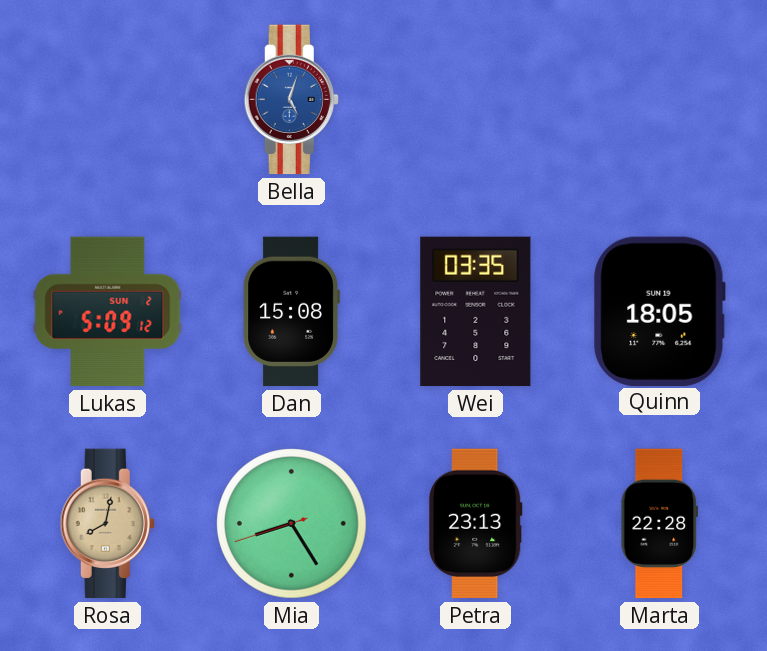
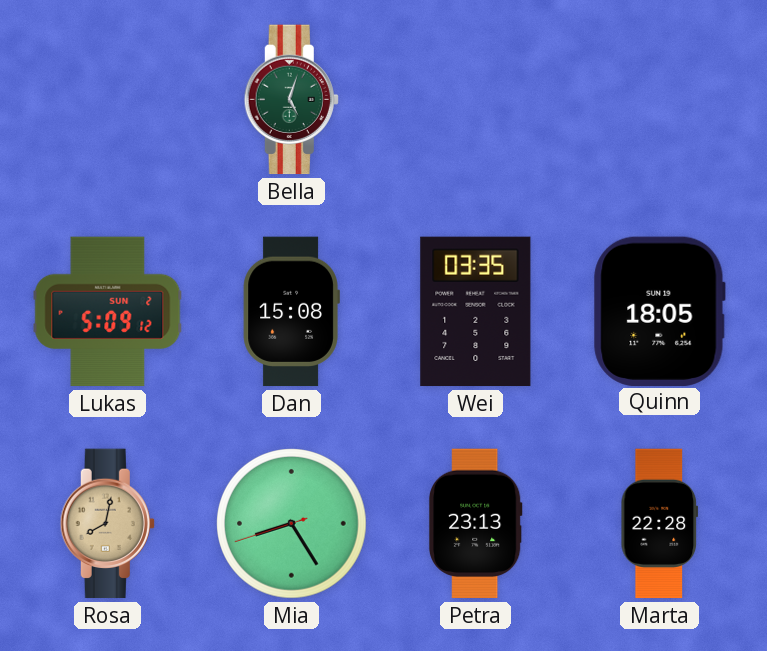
Bella dial: blue -> green
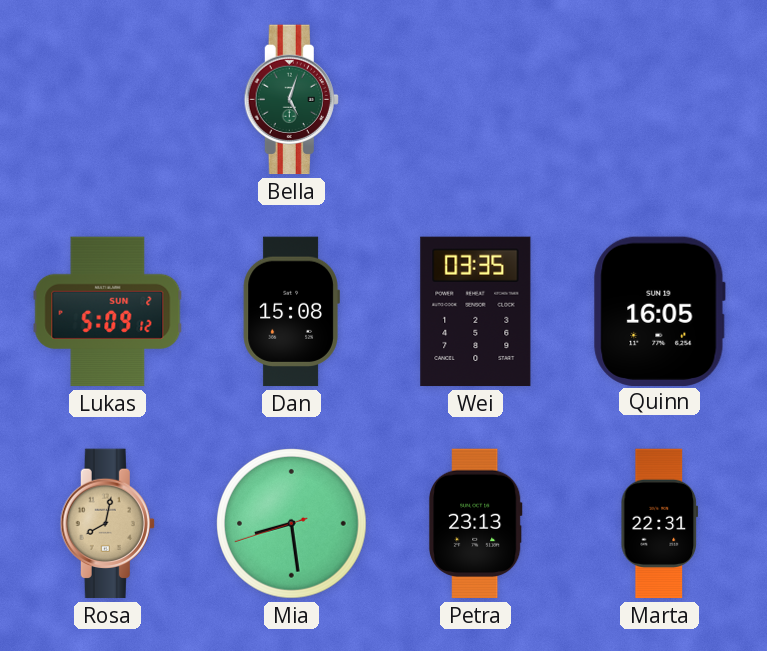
Quinn: 18:05 -> 16:05
Mia: 8:24 -> 8:28
Marta: 22:28 -> 22:31
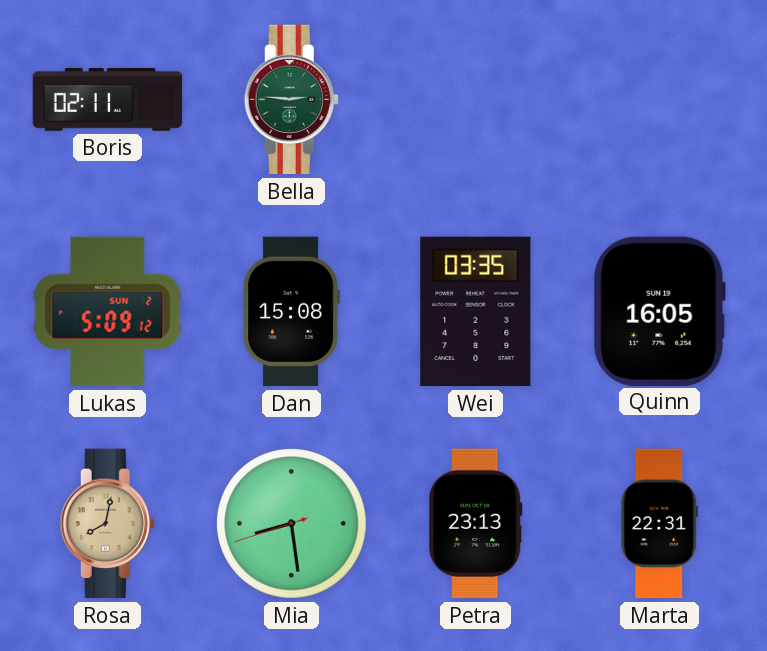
Boris: none -> 02:11
Bella: 5:03 -> 2:46
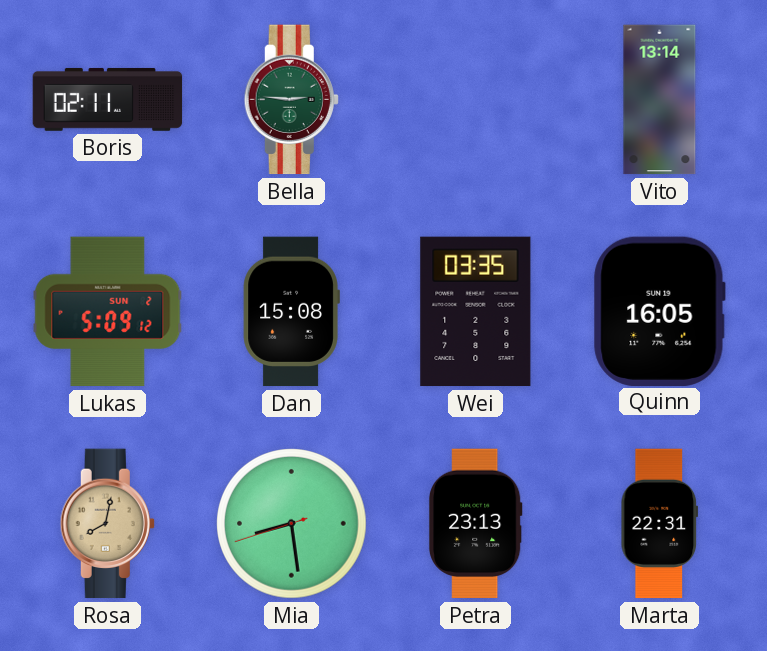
Vito: none -> 13:14
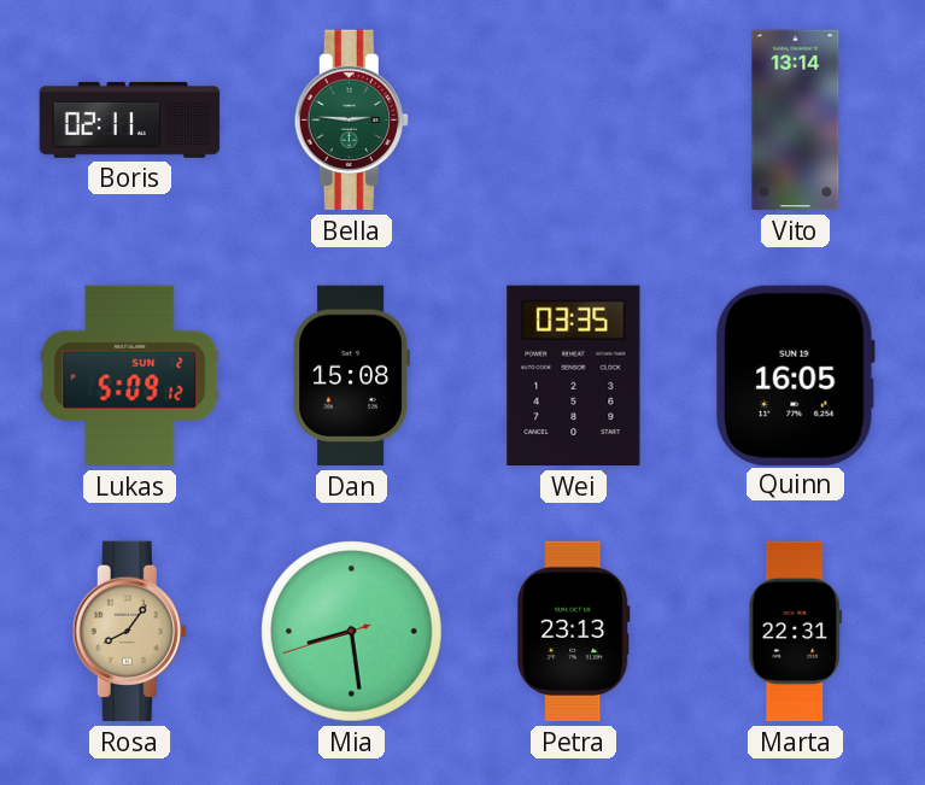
Rosa: 8:02 -> 8:06
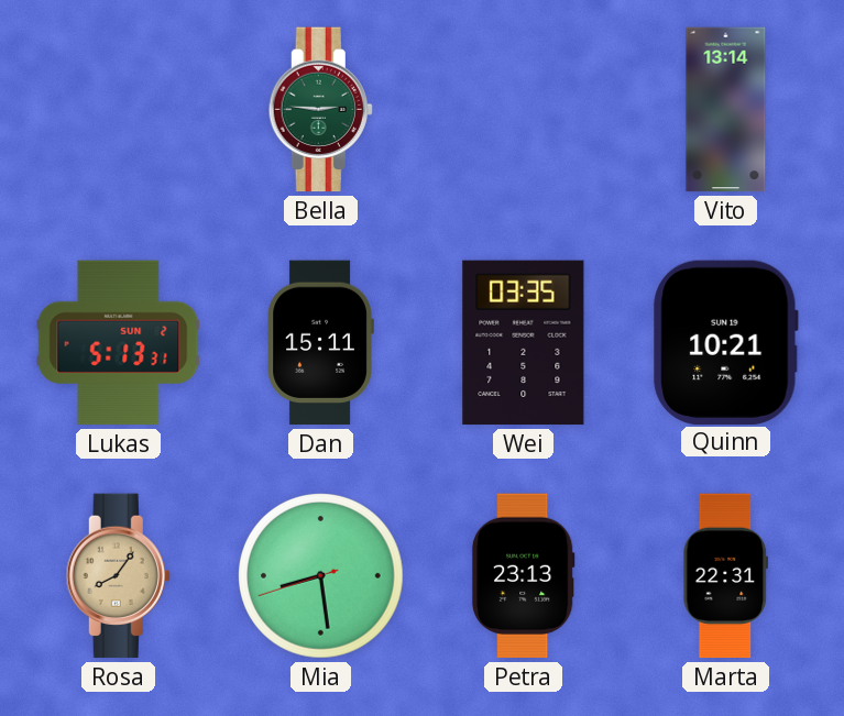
Boris: 02:11 -> none
Lukas: 5:09 -> 5:13
Dan: 15:08 -> 15:11
Quinn: 16:05 -> 10:21
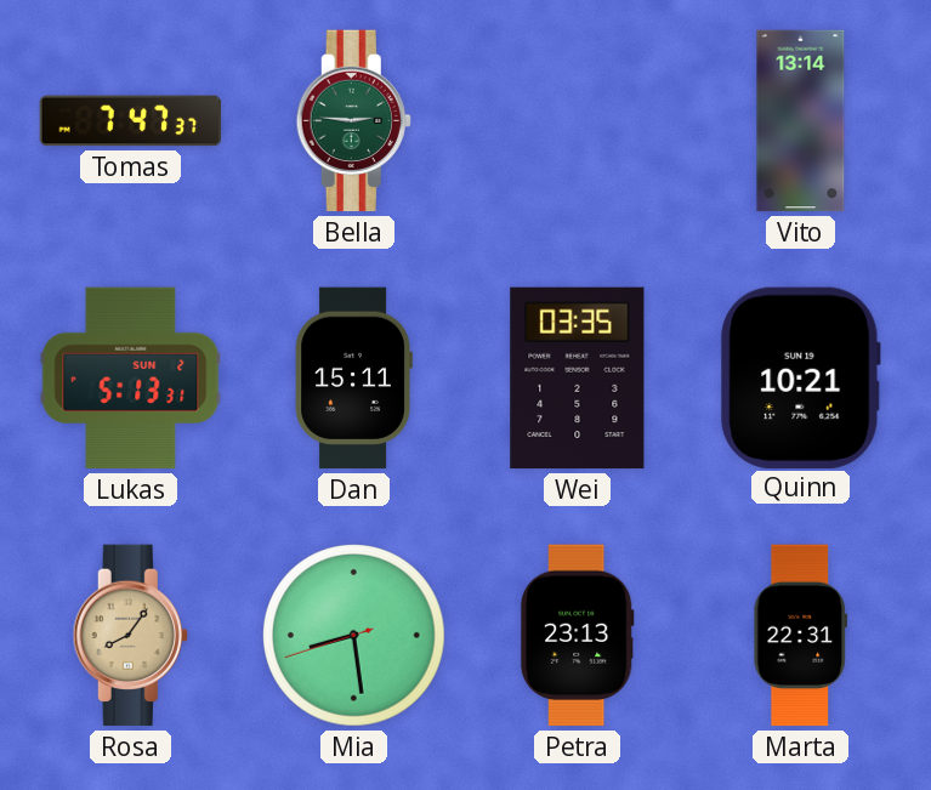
Tomas: none -> 7:47
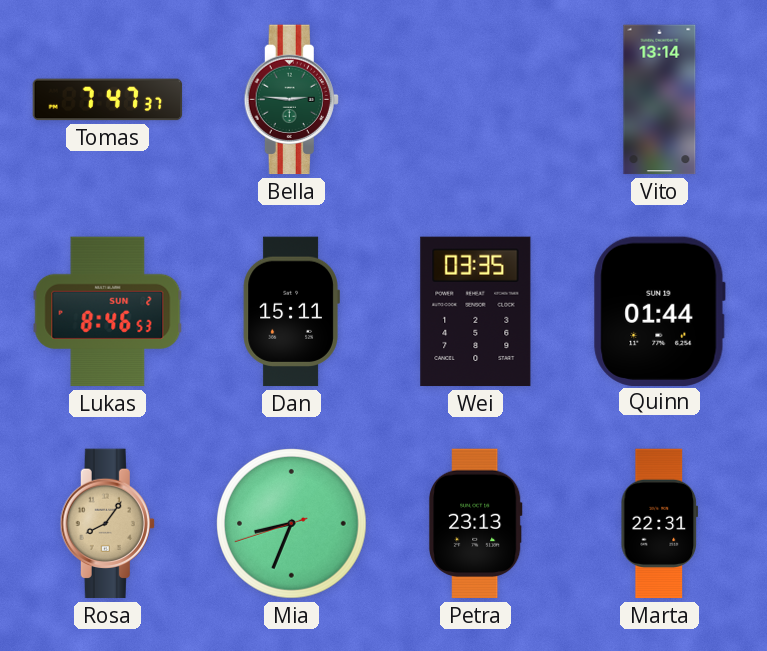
Lukas: 5:13 -> 8:46
Quinn: 10:21 -> 01:44
Mia: 8:28 -> 8:33
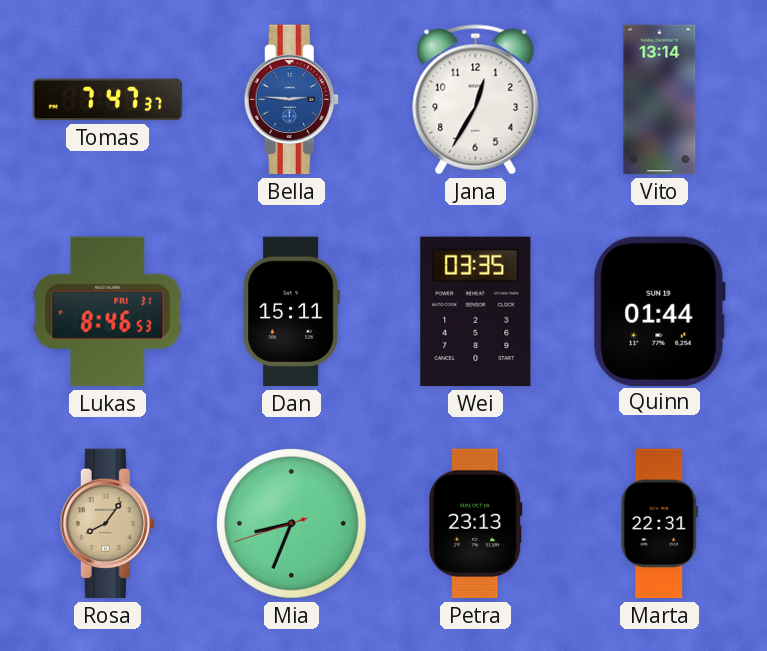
Bella dial: green -> blue
Jana: none -> 12:35
Lukas date: SUN 2 -> FRI 31
